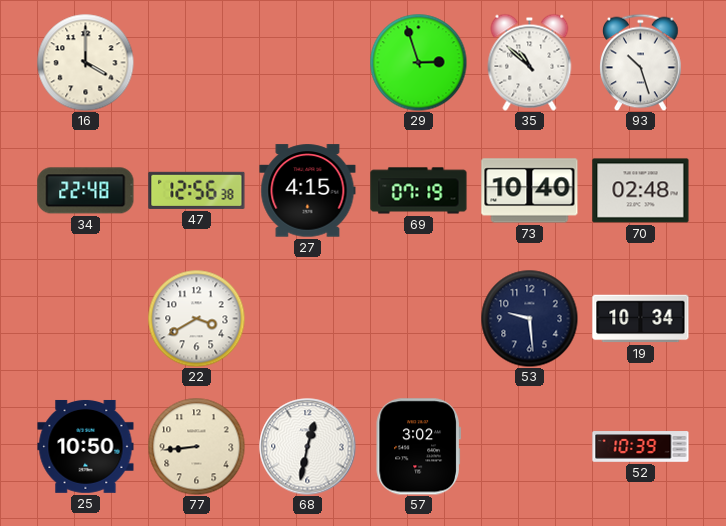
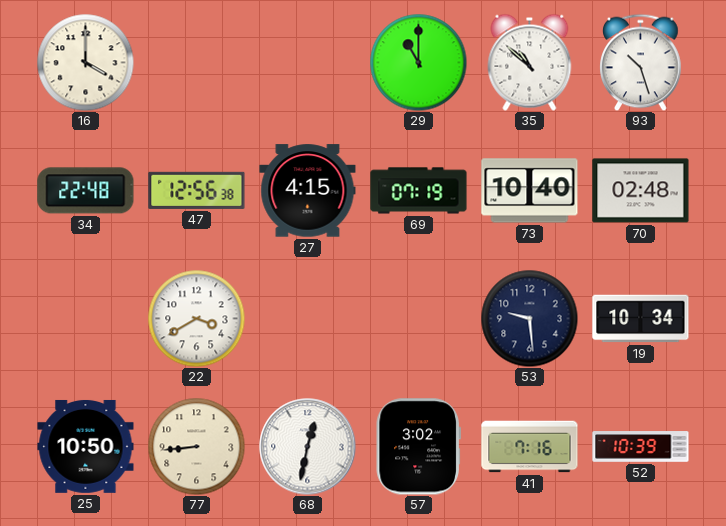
29: 2:57 -> 11:00
41: none -> 7:16
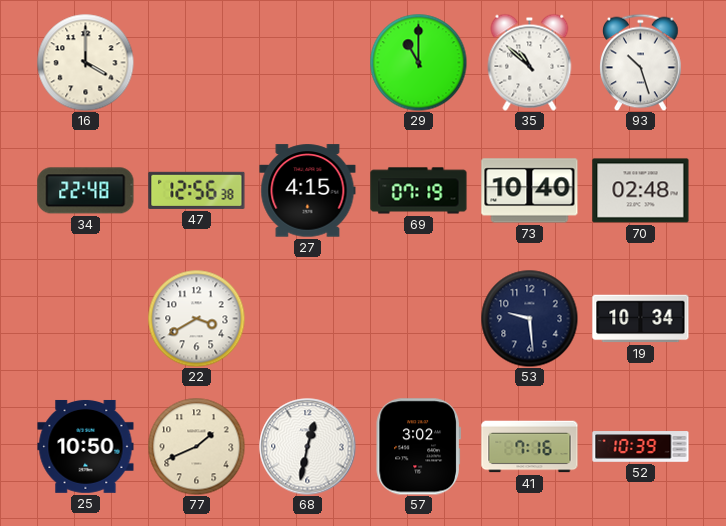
77: 8:44 -> 1:41
